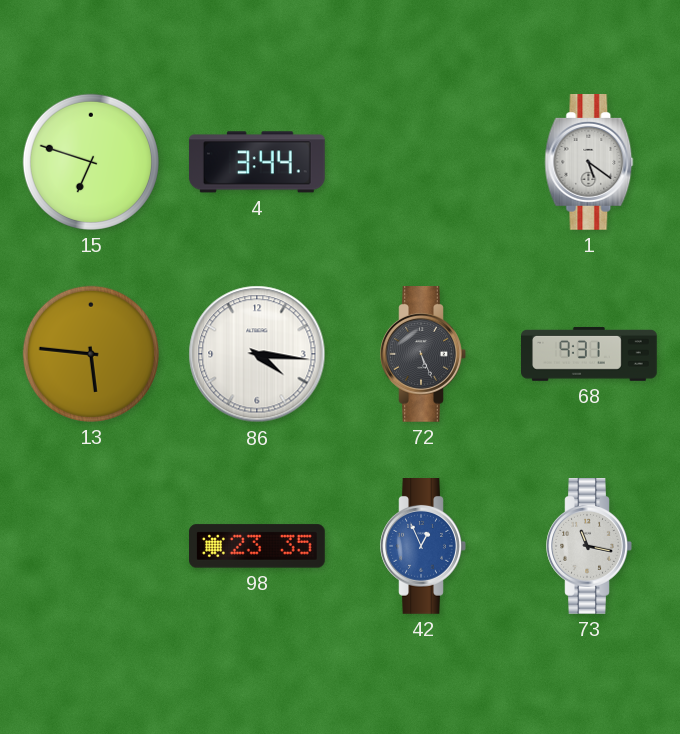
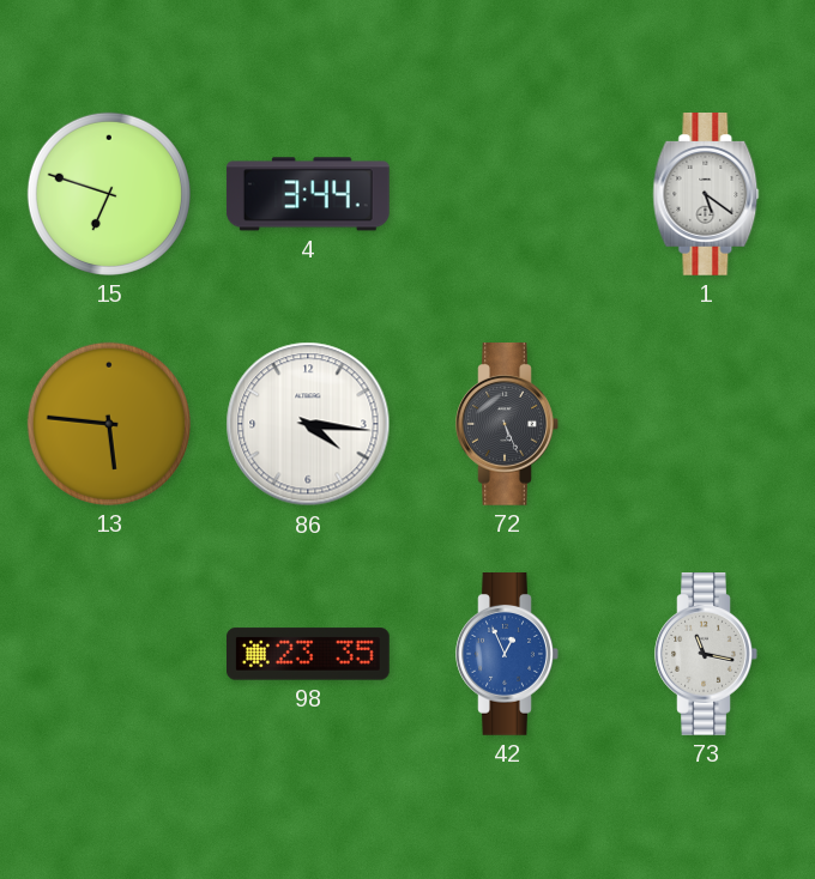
68: 9:31 -> none
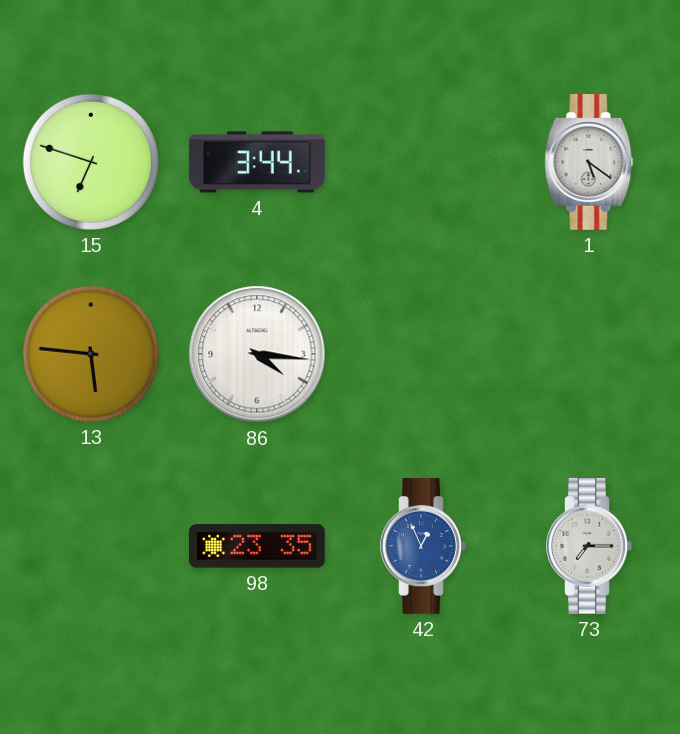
72: 5:26 -> none
73: 11:17 -> 7:15
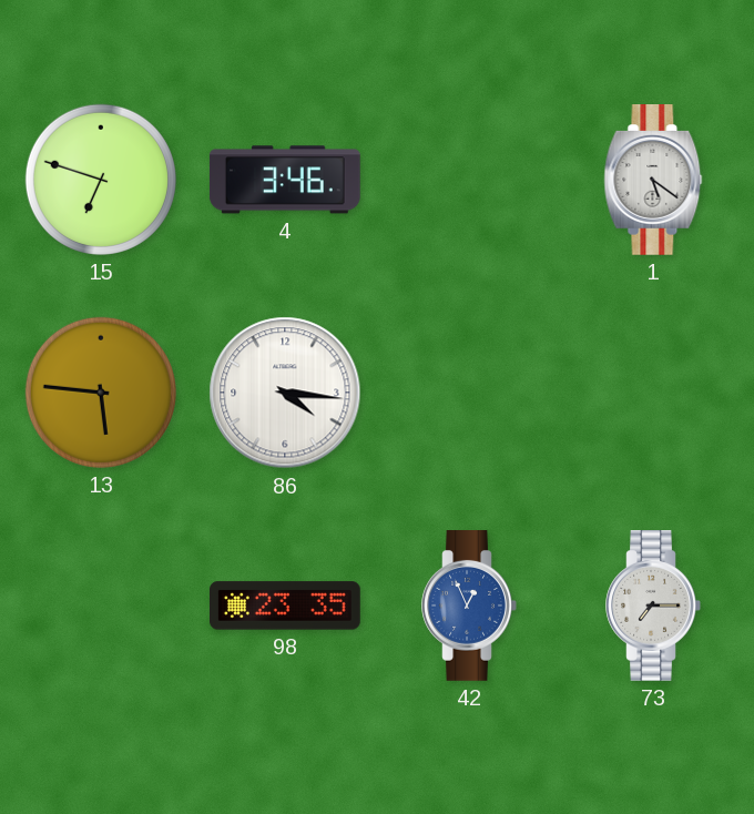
4: 3:44 -> 3:46
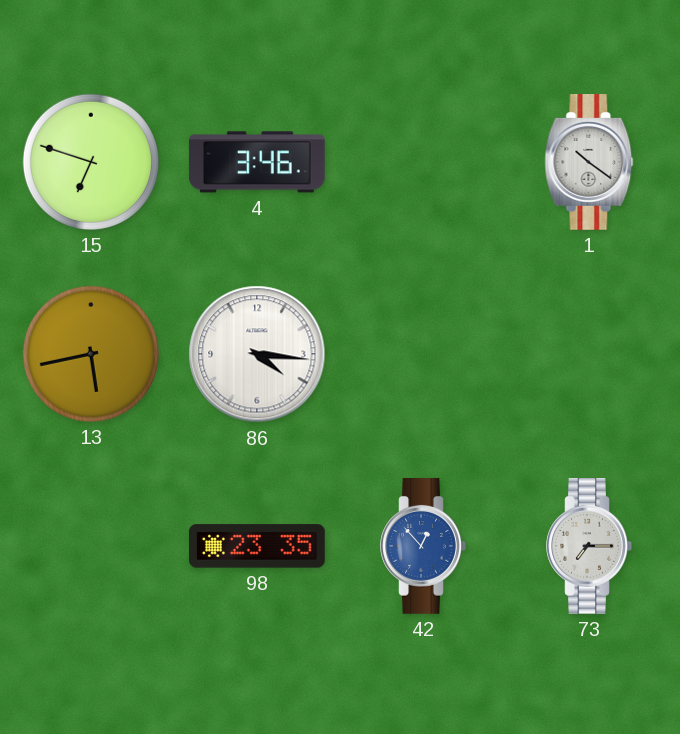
1: 5:21 -> 10:21
13: 5:46 -> 5:43
42: 12:56 -> 12:53
